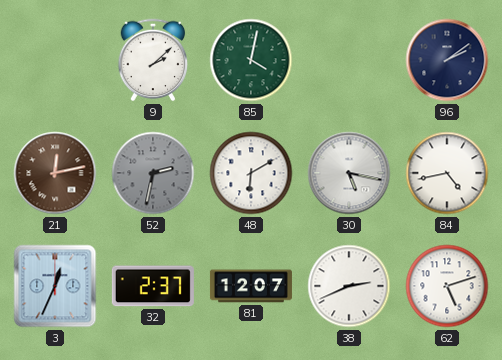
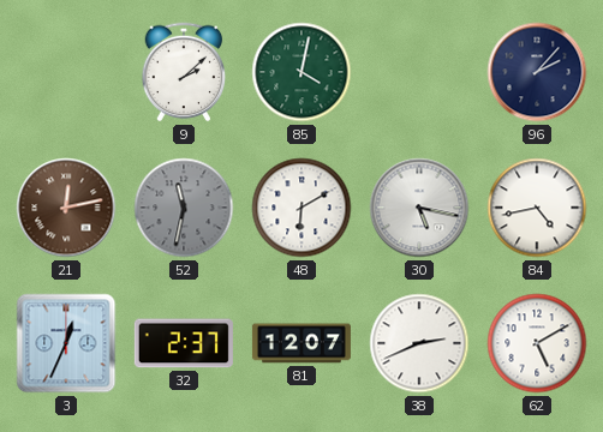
96: 2:09 -> 2:07
52: 2:32 -> 11:32
62: 5:12 -> 5:10
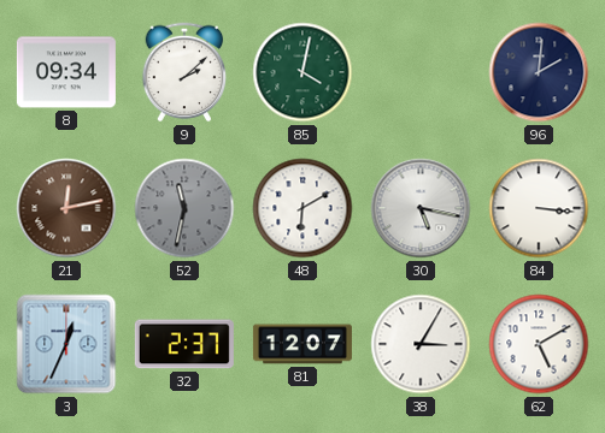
8: none -> 09:34
96: 2:07 -> 2:01
84: 4:43 -> 3:16
38: 2:41 -> 3:05
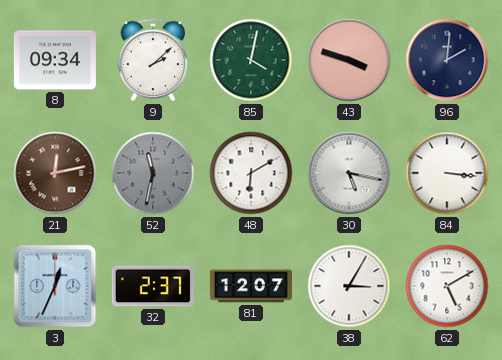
43: none -> 3:48
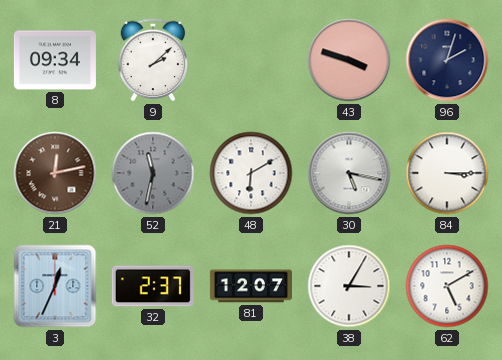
85: 4:02 -> none
96: 2:01 -> 2:03
84: 3:16 -> 3:15
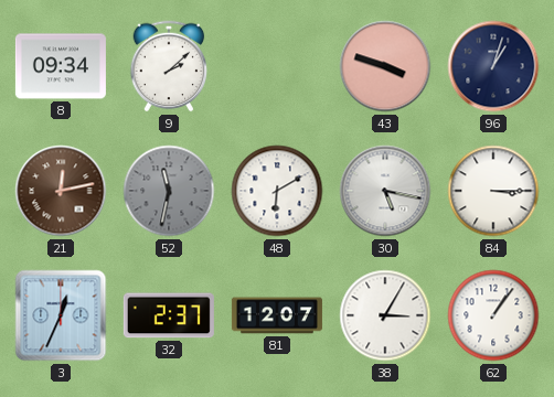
96: 2:03 -> 1:03
62: 5:10 -> 1:06
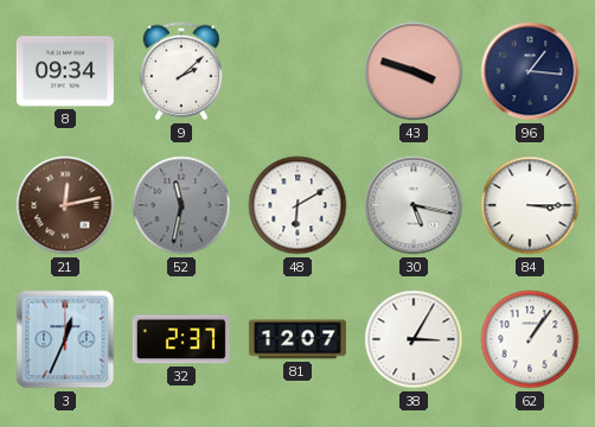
96: 1:03 -> 1:16
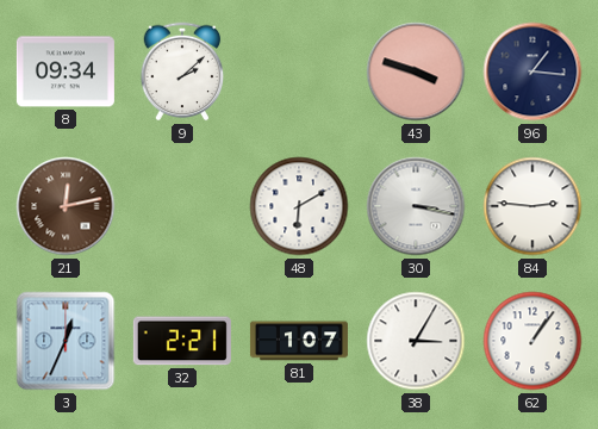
52: 11:32 -> none
30: 5:17 -> 3:17
84: 3:15 -> 2:46
32: 2:37 -> 2:21
81: 12:07 -> 1:07
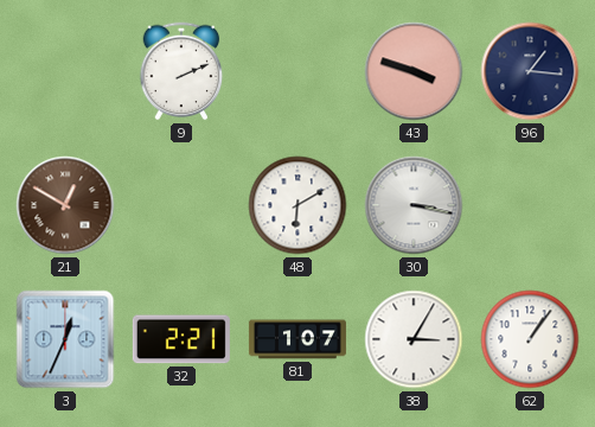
8: 09:34 -> none
9: 2:08 -> 2:11
21: 12:13 -> 12:50
84: 2:46 -> none
